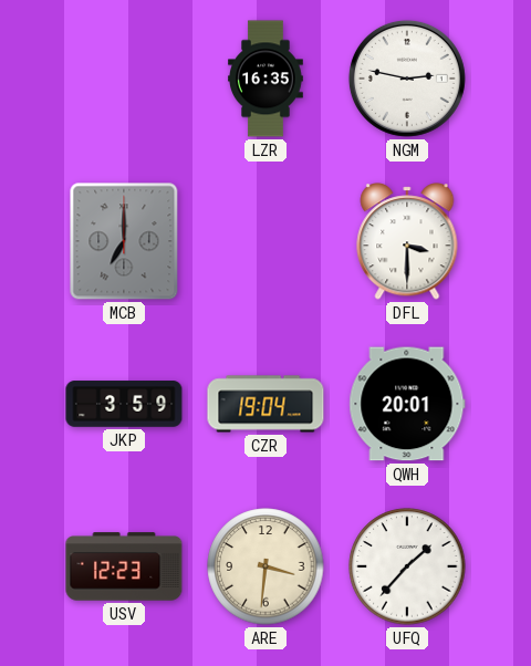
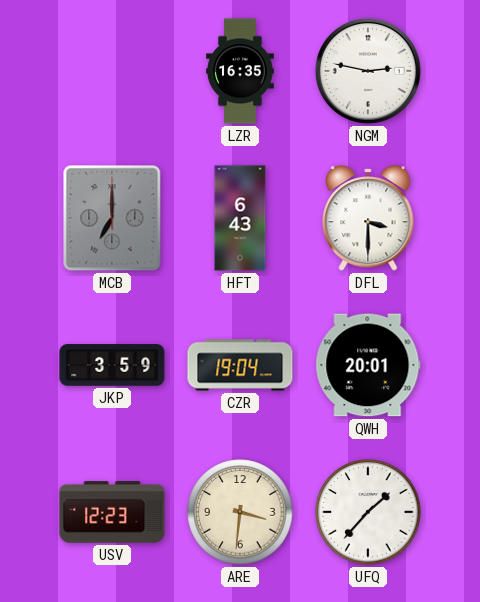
HFT: none -> 6:43
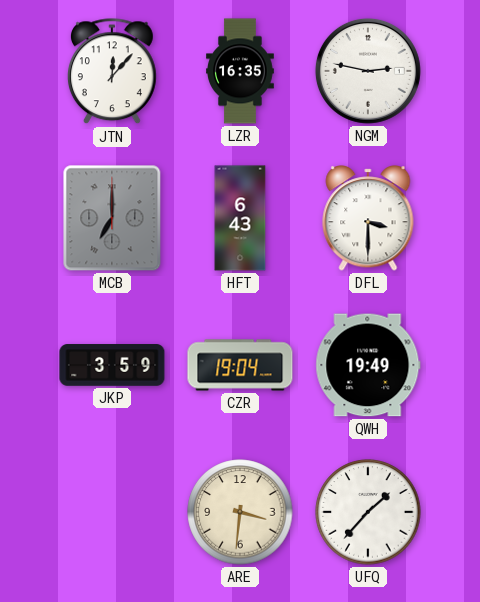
JTN: none -> 12:07
QWH: 20:01 -> 19:49
USV: 12:23 -> none
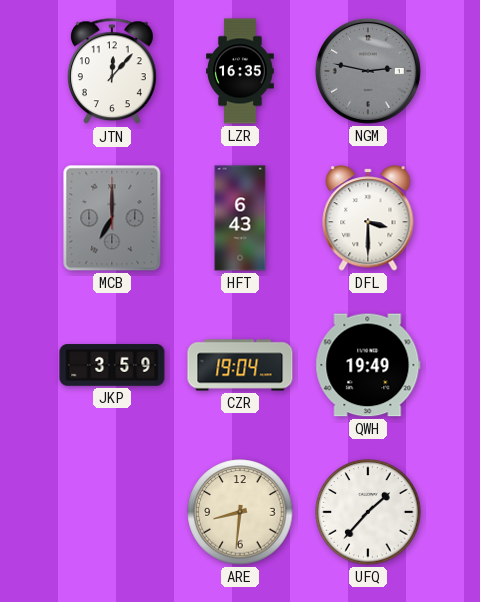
NGM dial: white -> grey
ARE: 3:31 -> 8:31
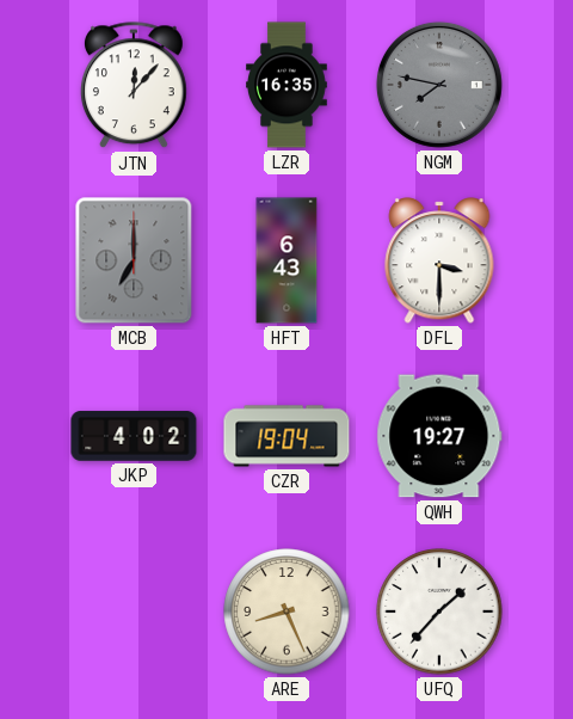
NGM: 2:47 -> 7:47
JKP: 3:59 -> 4:02
QWH: 19:49 -> 19:27
ARE: 8:31 -> 8:26
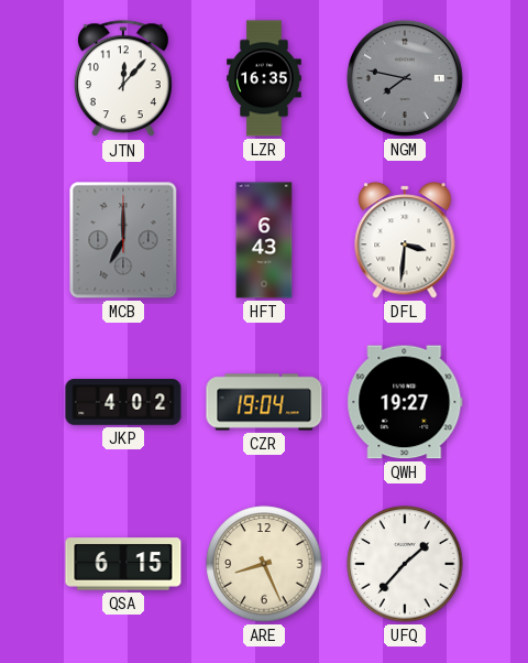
DFL: 3:30 -> 3:31
QSA: none -> 6:15
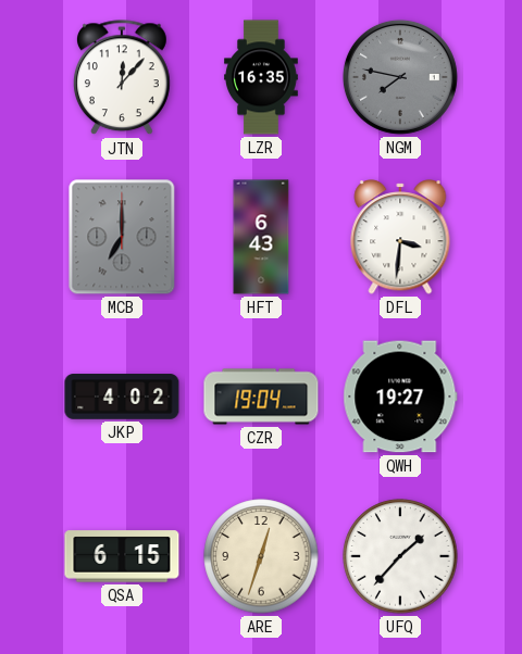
ARE: 8:26 -> 12:33
